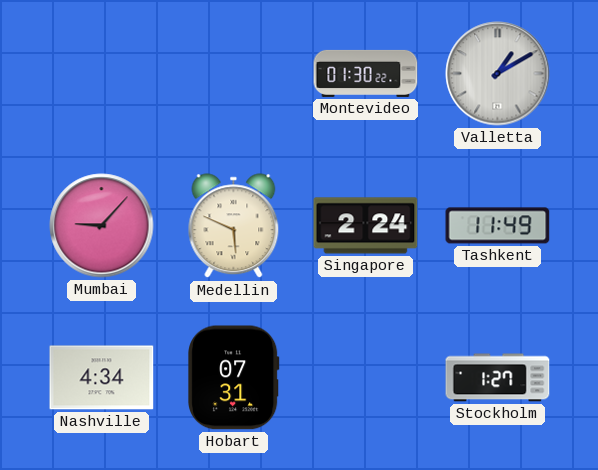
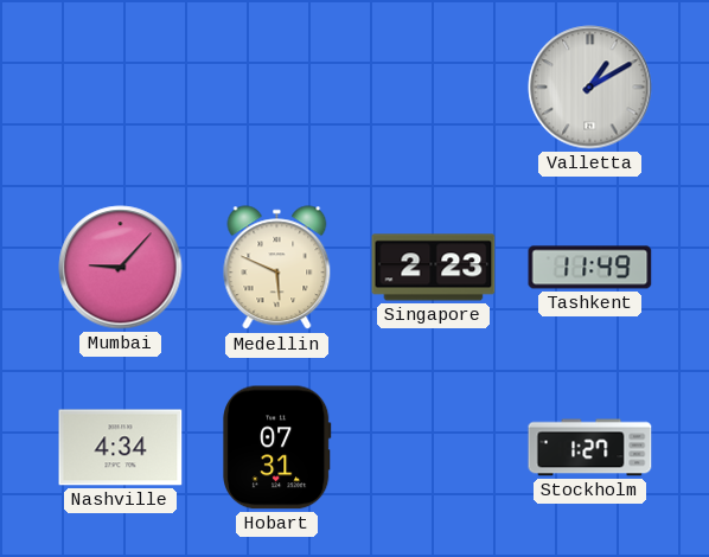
Montevideo: 01:30 -> none
Singapore: 2:24 -> 2:23
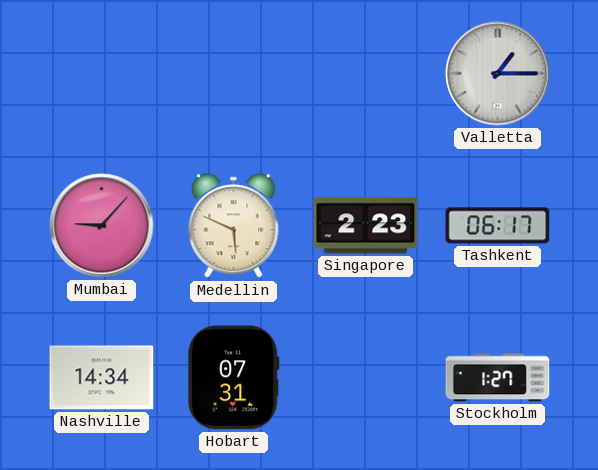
Valletta: 1:10 -> 1:15
Tashkent: 11:49 -> 06:17
Nashville: 4:34 -> 14:34
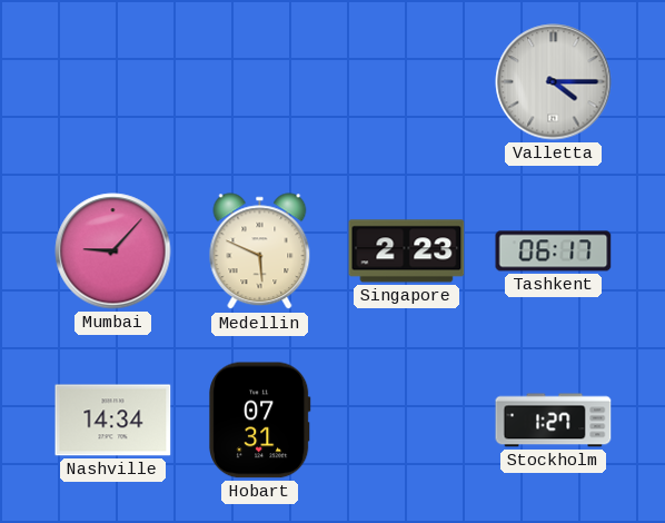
Valletta: 1:15 -> 4:15
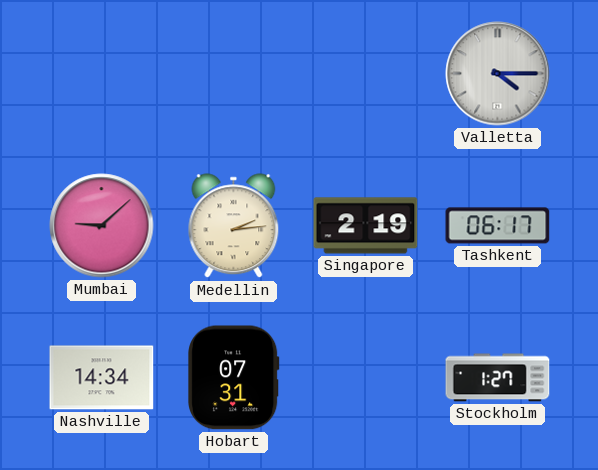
Mumbai: 9:07 -> 9:08
Medellin: 5:49 -> 2:14
Singapore: 2:23 -> 2:19
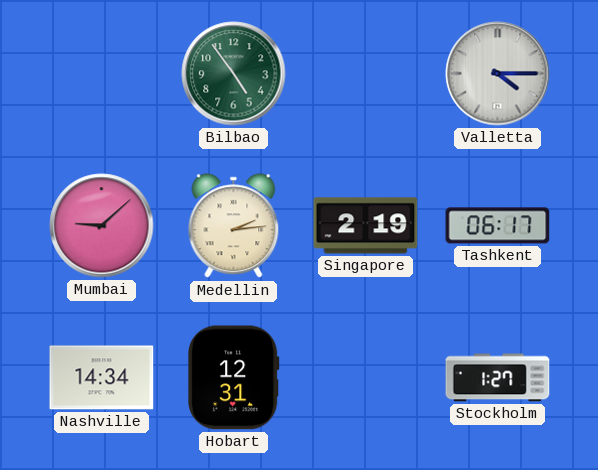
Bilbao: none -> 4:54
Hobart: 07:31 -> 12:31
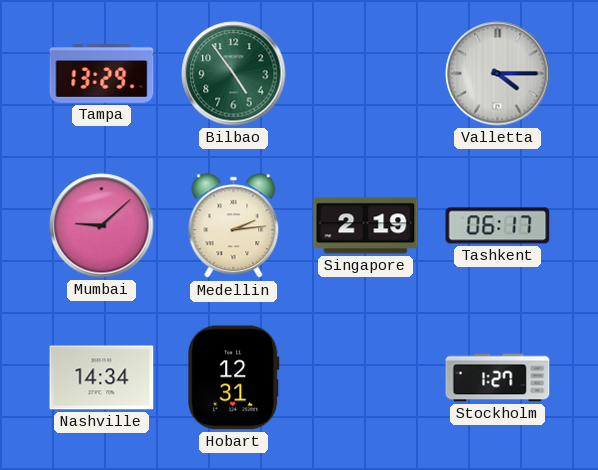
Tampa: none -> 13:29
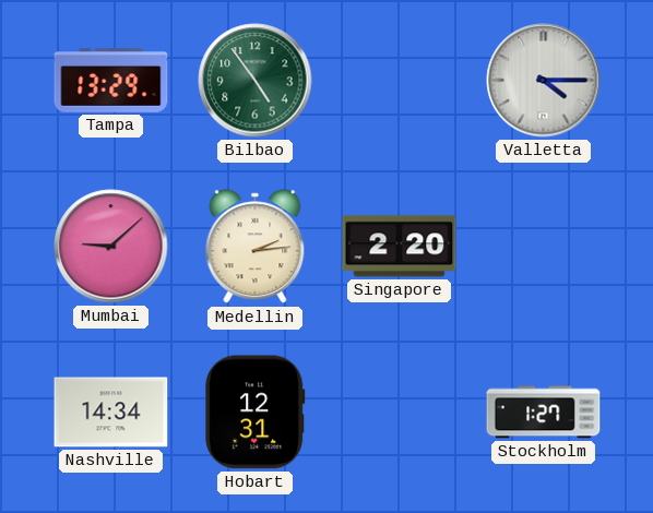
Singapore: 2:19 -> 2:20
Tashkent: 06:17 -> none
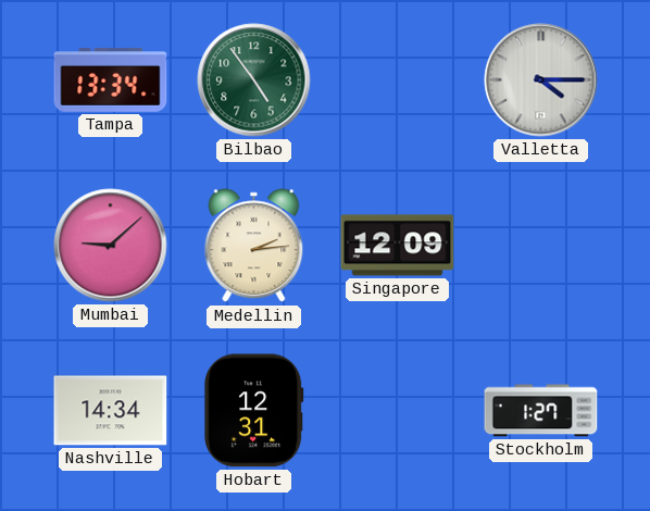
Tampa: 13:29 -> 13:34
Singapore: 2:20 -> 12:09
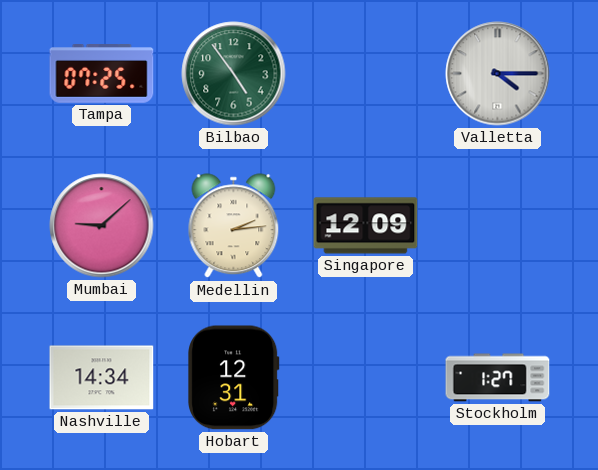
Tampa: 13:34 -> 07:25
